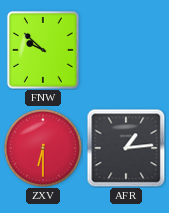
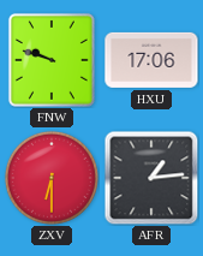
FNW: 9:52 -> 9:48
HXU: none -> 17:06
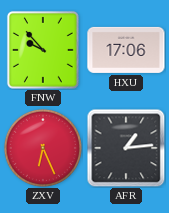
FNW: 9:48 -> 9:53
ZXV: 6:30 -> 6:26
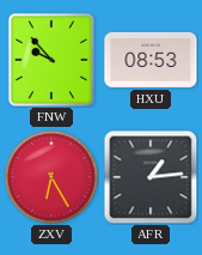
HXU: 17:06 -> 08:53
ZXV: 6:26 -> 6:25
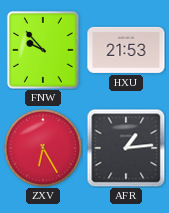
HXU: 08:53 -> 21:53
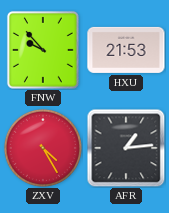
ZXV: 6:25 -> 4:25
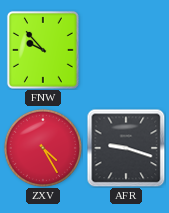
HXU: 21:53 -> none
AFR: 1:14 -> 9:18
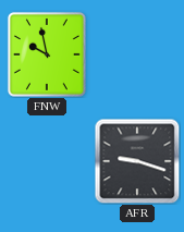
FNW: 9:53 -> 9:58
ZXV: 4:25 -> none
